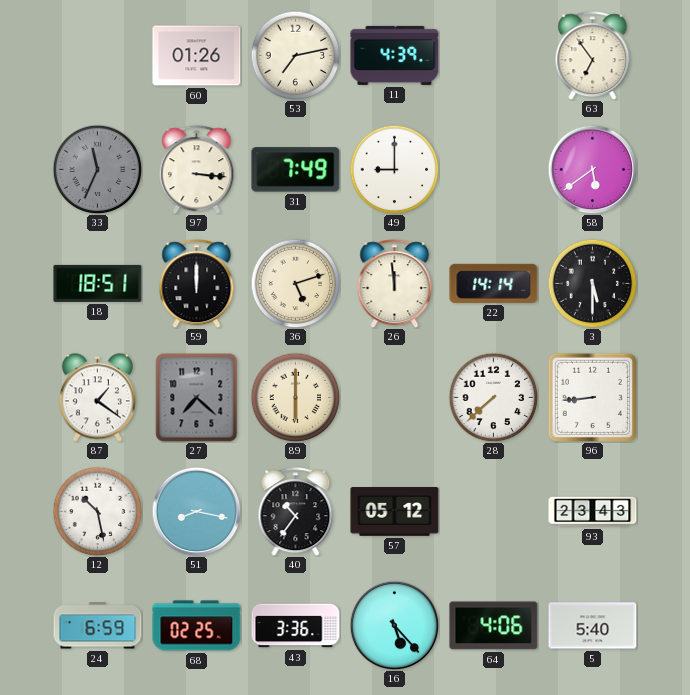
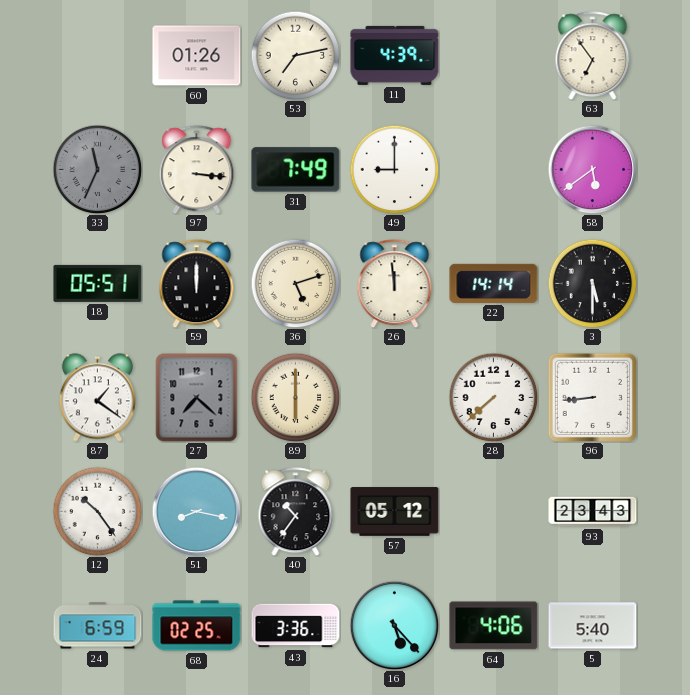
18: 18:51 -> 05:51
12: 10:28 -> 10:24
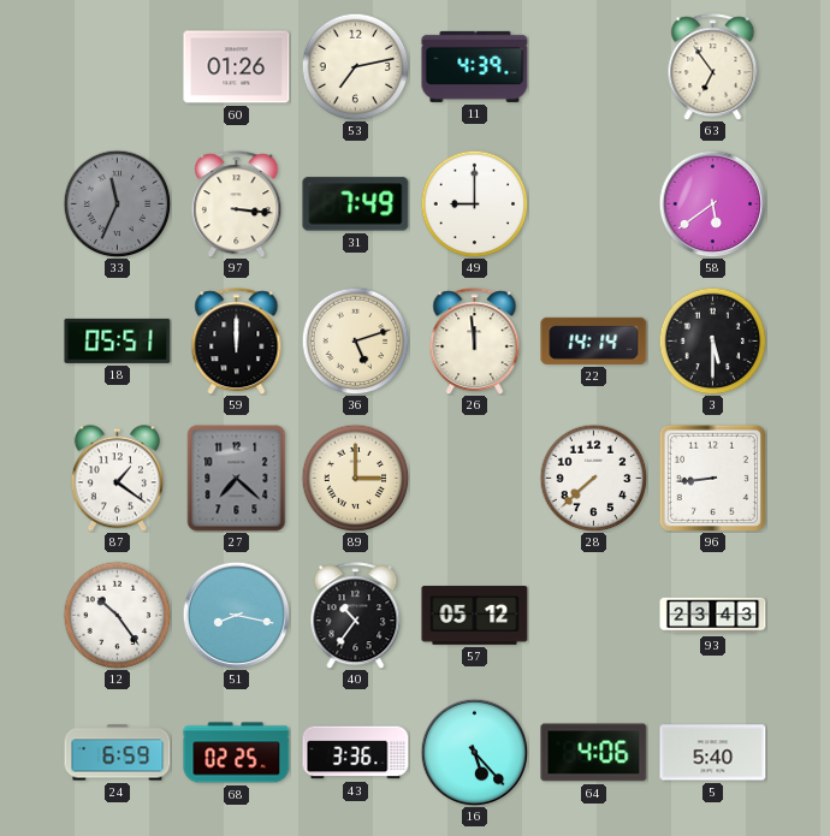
89: 6:00 -> 3:00
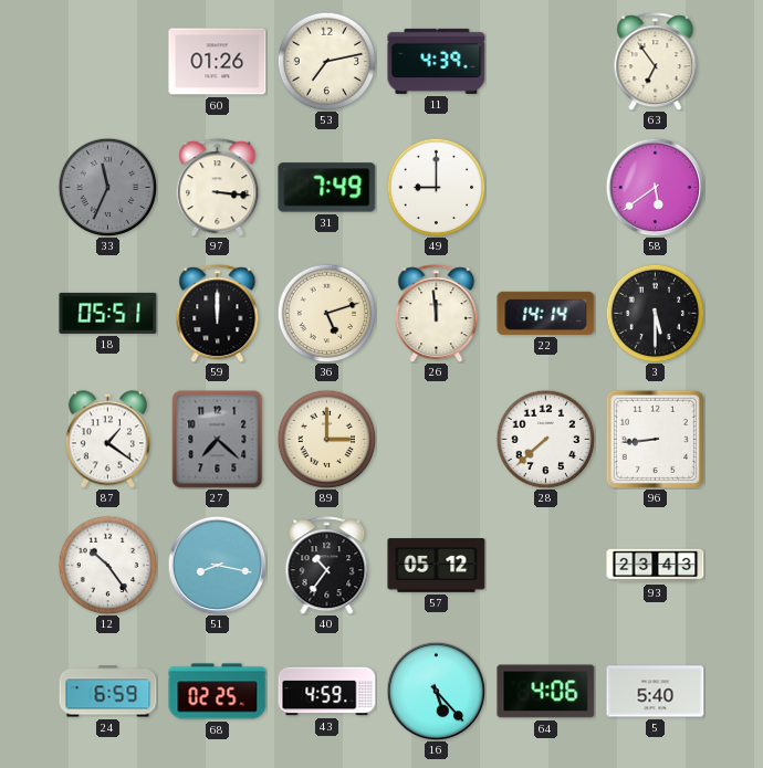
43: 3:36 -> 4:59
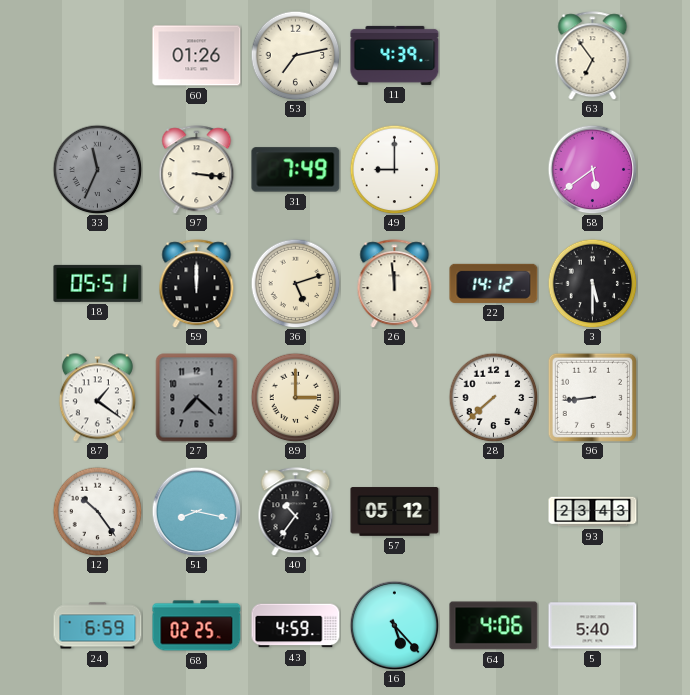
22: 14:14 -> 14:12
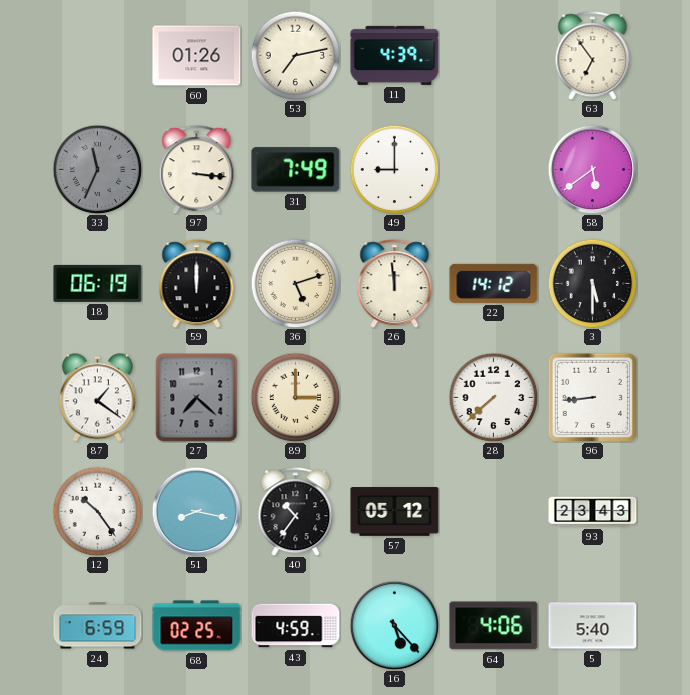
18: 05:51 -> 06:19
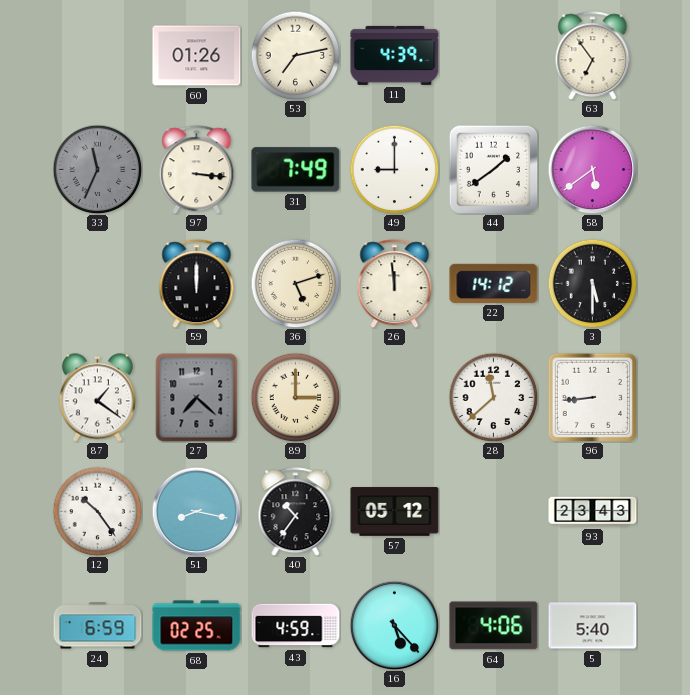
44: none -> 1:39
18: 06:19 -> none
28: 7:38 -> 11:38
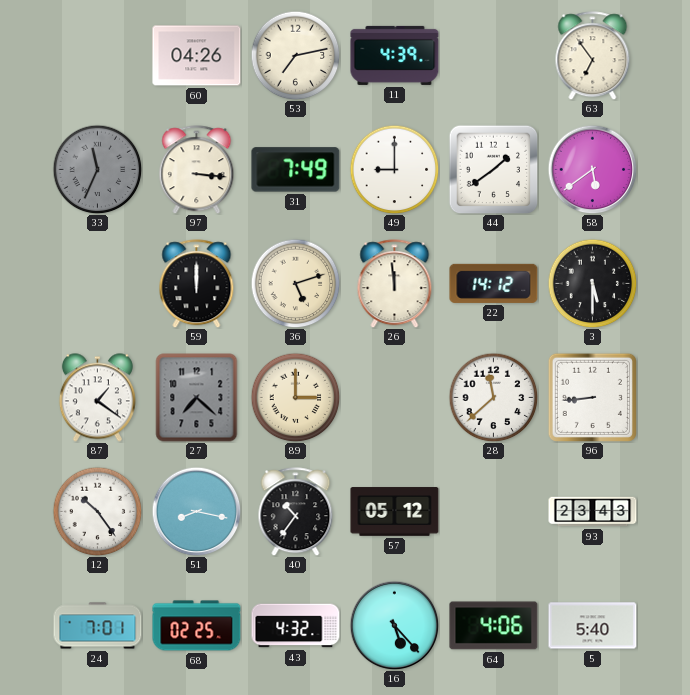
60: 01:26 -> 04:26
24: 6:59 -> 7:01
43: 4:59 -> 4:32
